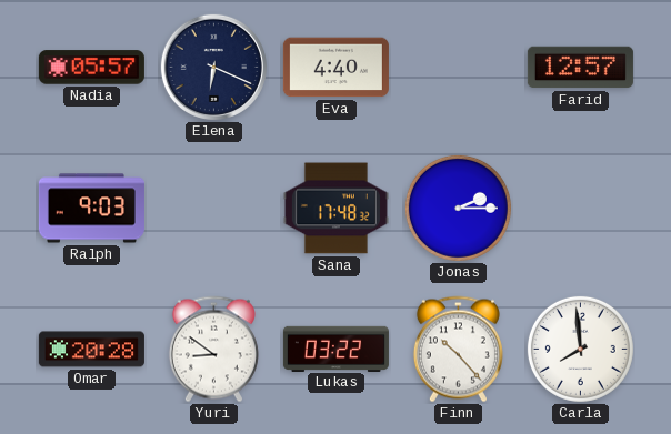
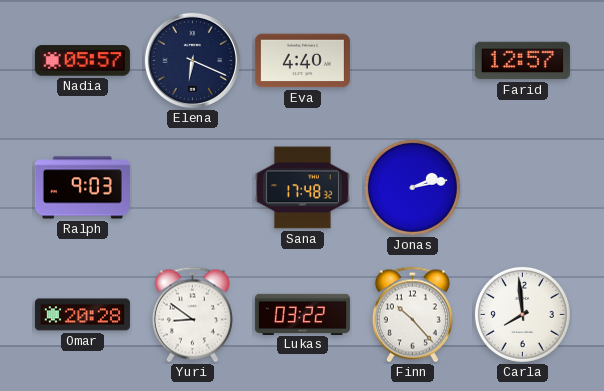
Jonas: 2:15 -> 2:13
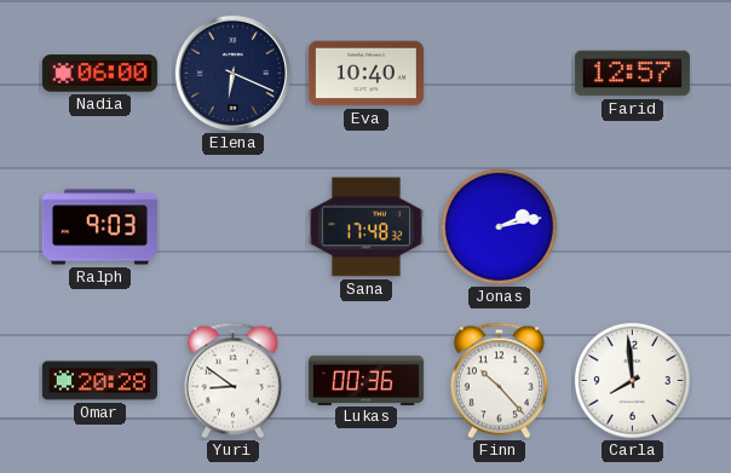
Nadia: 05:57 -> 06:00
Eva: 4:40 -> 10:40
Lukas: 03:22 -> 00:36
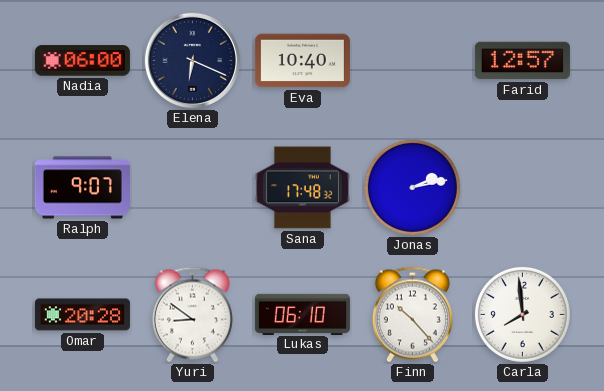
Ralph: 9:03 -> 9:07
Lukas: 00:36 -> 06:10
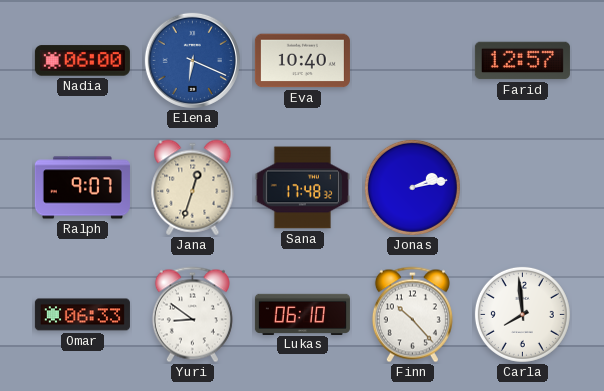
Elena dial: navy -> blue
Jana: none -> 12:33
Omar: 20:28 -> 06:33
